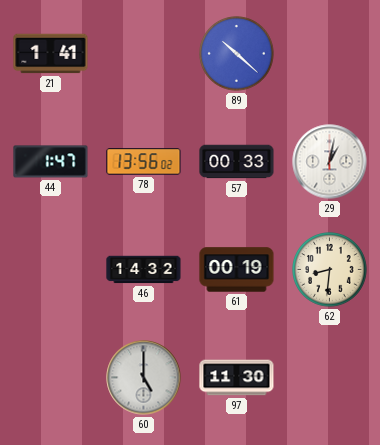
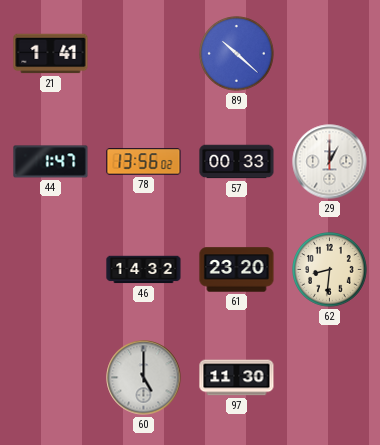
29: 1:02 -> 1:00
61: 00:19 -> 23:20
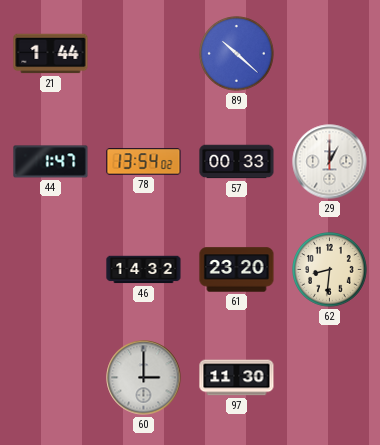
21: 1:41 -> 1:44
78: 13:56 -> 13:54
60: 5:00 -> 3:00
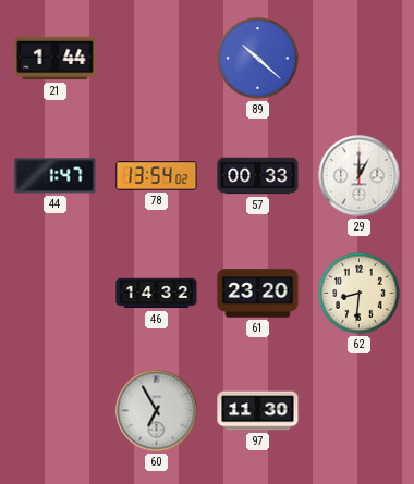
60: 3:00 -> 6:55
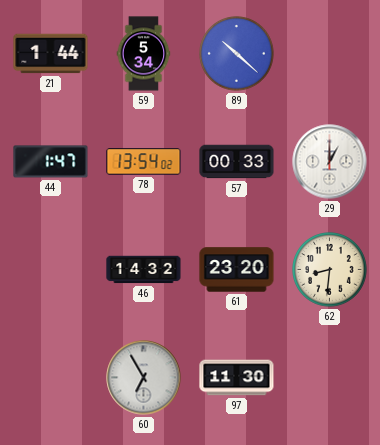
59: none -> 5:34
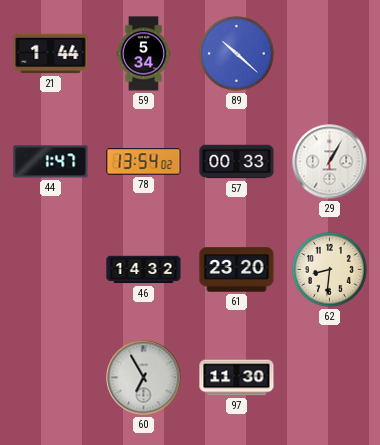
29: 1:00 -> 1:05
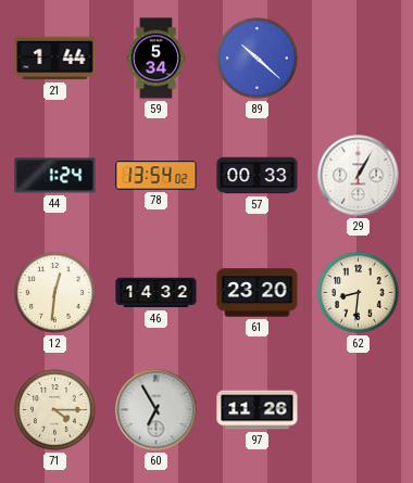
44: 1:47 -> 1:24
12: none -> 12:31
71: none -> 4:15
97: 11:30 -> 11:26
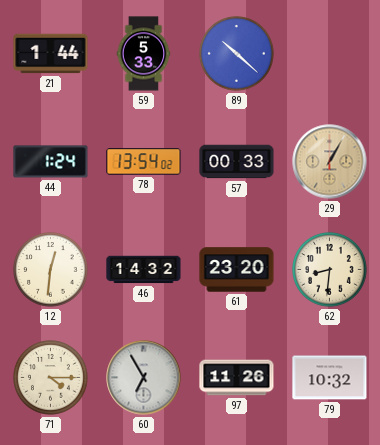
59: 5:34 -> 5:33
29 dial: white -> champagne
79: none -> 10:32
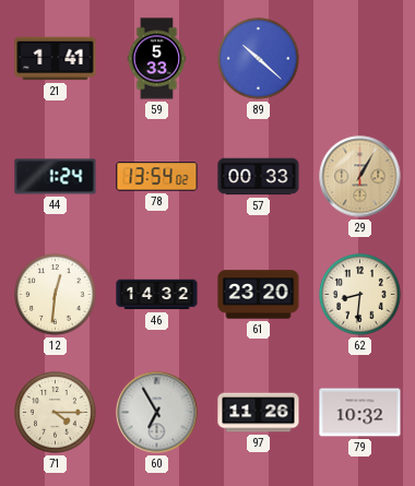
21: 1:44 -> 1:41
